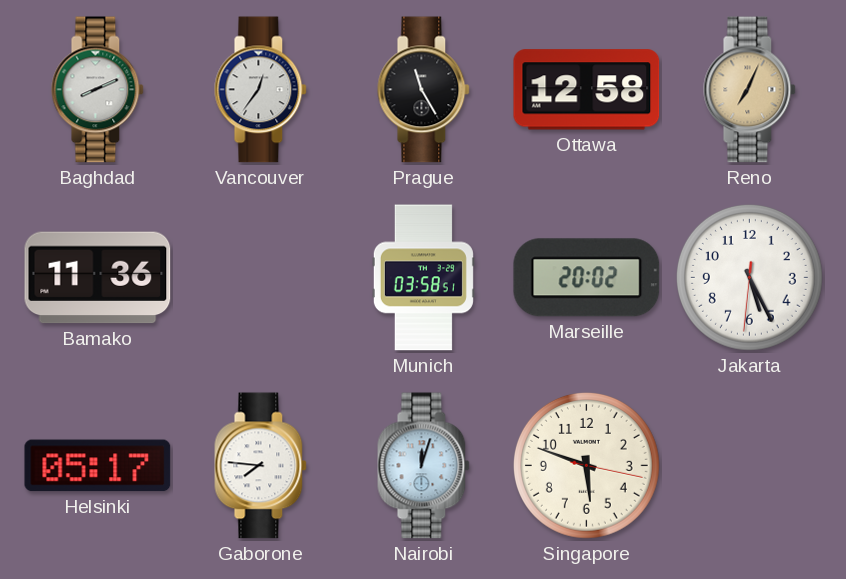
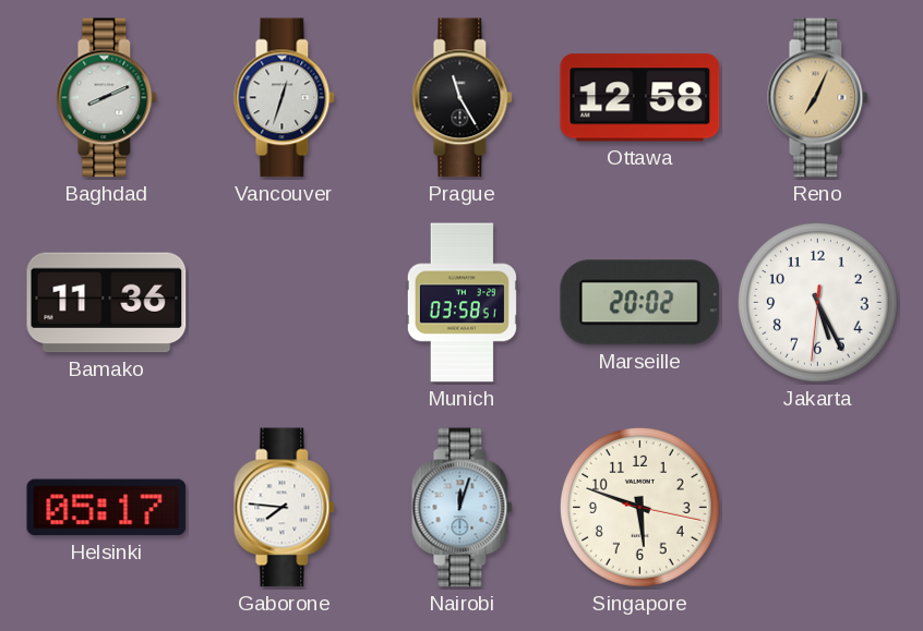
Vancouver: 12:36 -> 12:33
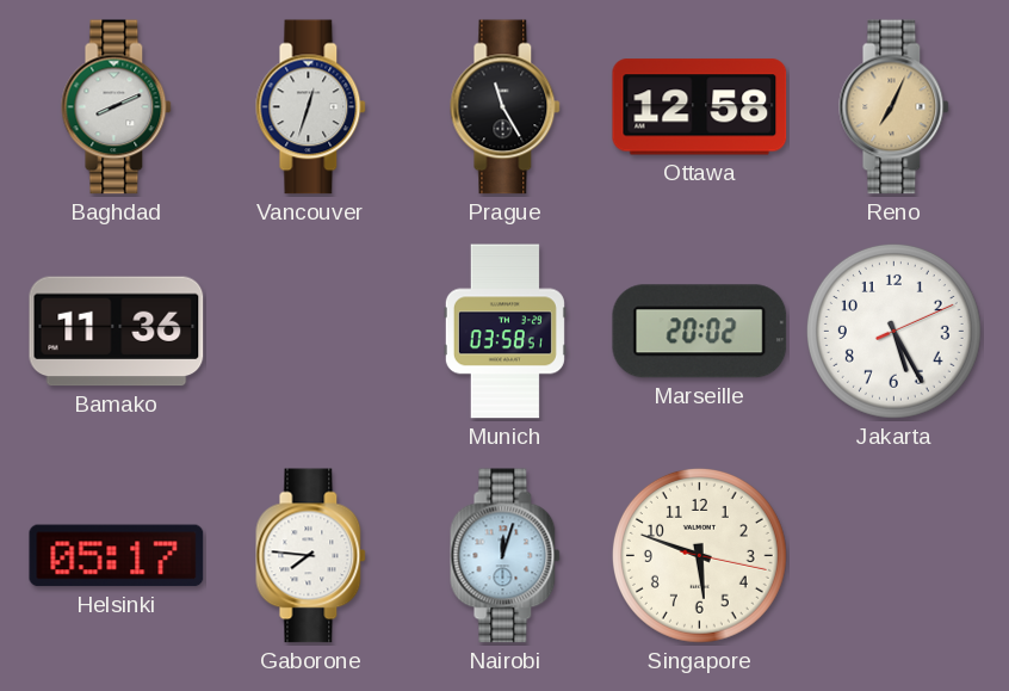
Jakarta: 5:25:31 -> 5:25:11
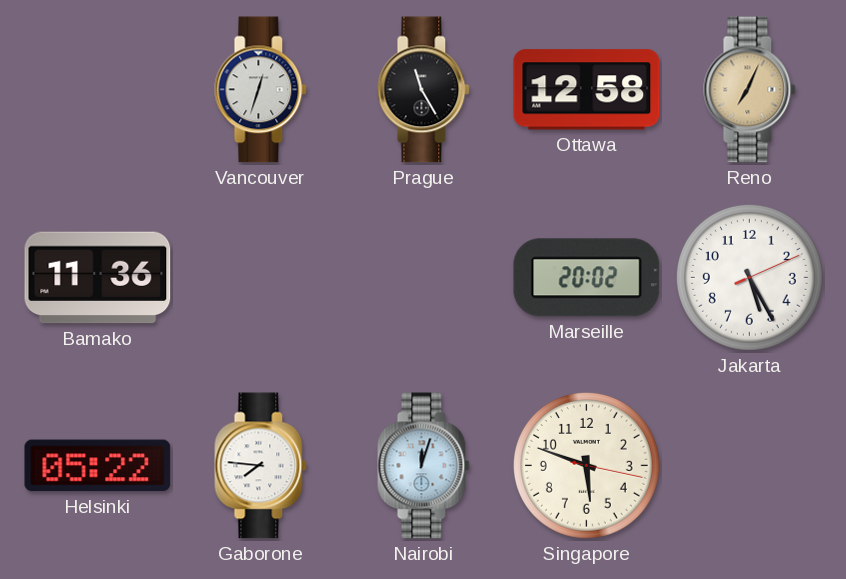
Baghdad: 8:11 -> none
Munich: 03:58 -> none
Helsinki: 05:17 -> 05:22
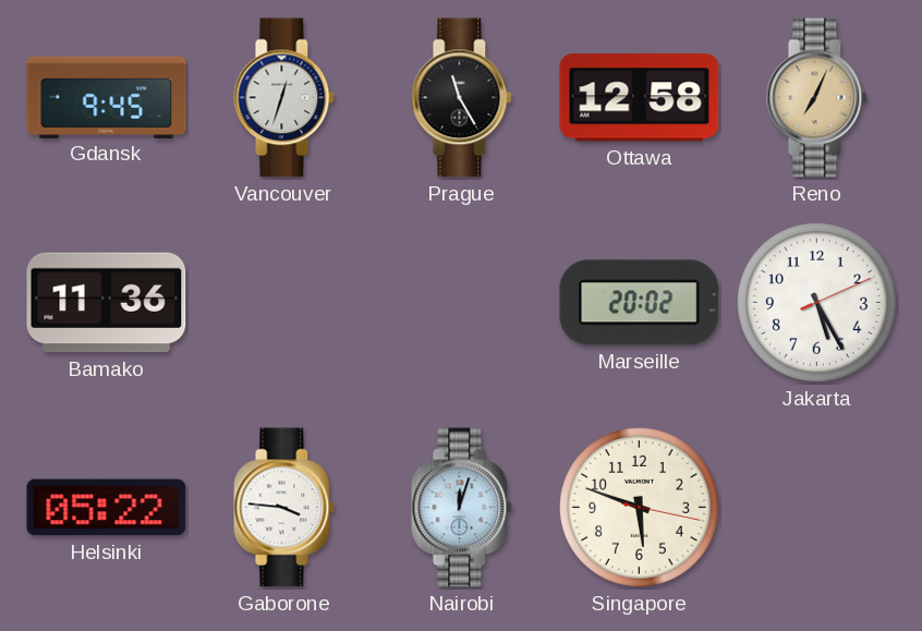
Gdansk: none -> 9:45
Gaborone: 7:46 -> 3:46
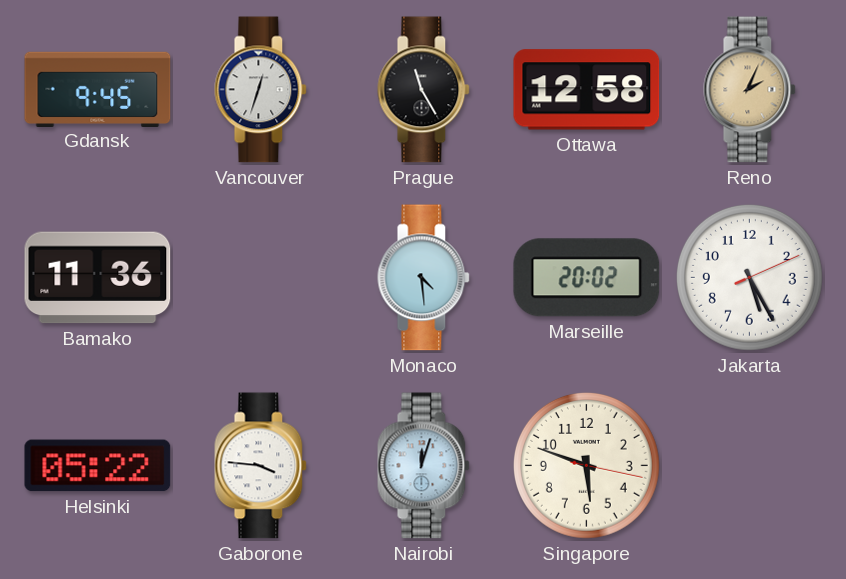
Reno: 7:04 -> 2:04
Monaco: none -> 4:29
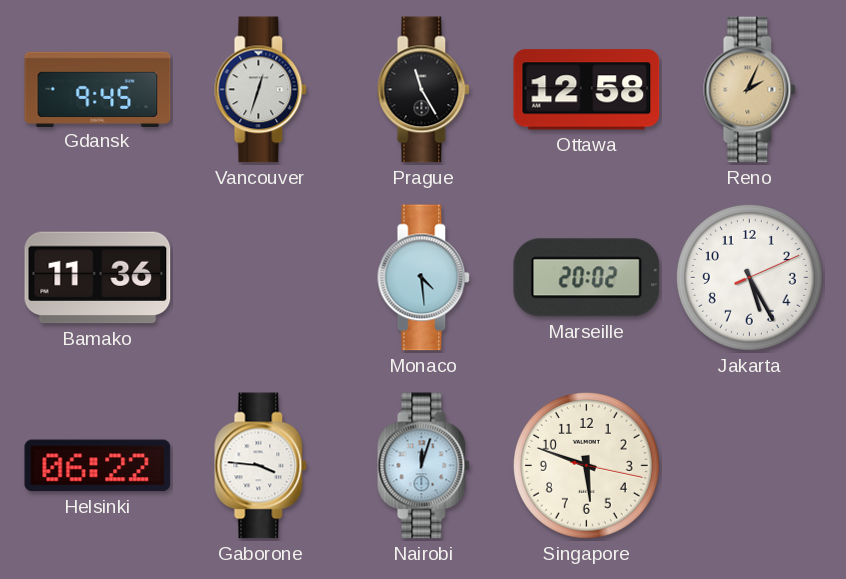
Helsinki: 05:22 -> 06:22
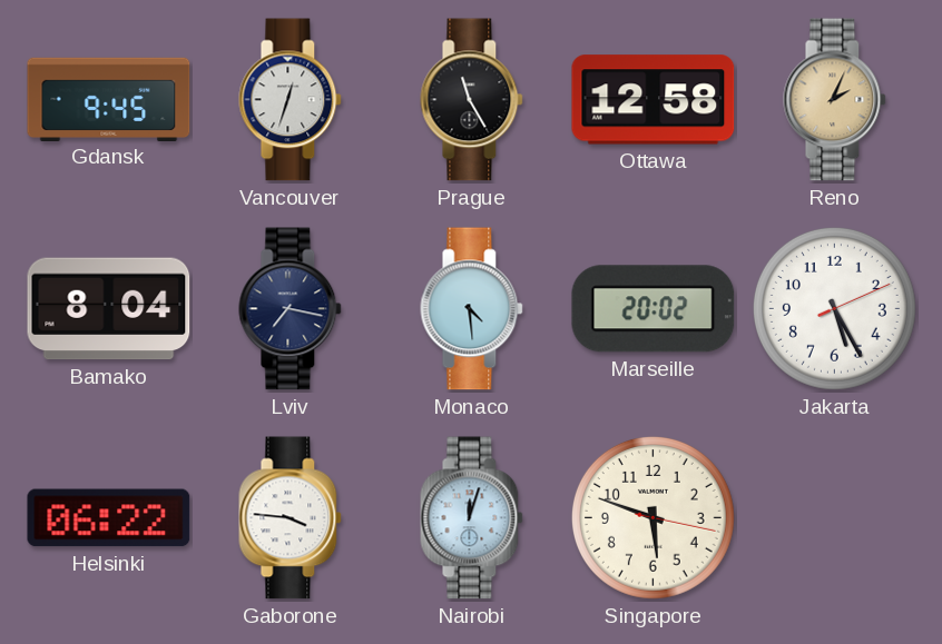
Bamako: 11:36 -> 8:04
Lviv: none -> 7:17
